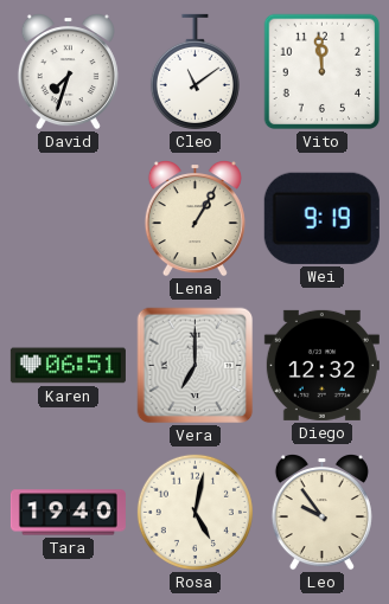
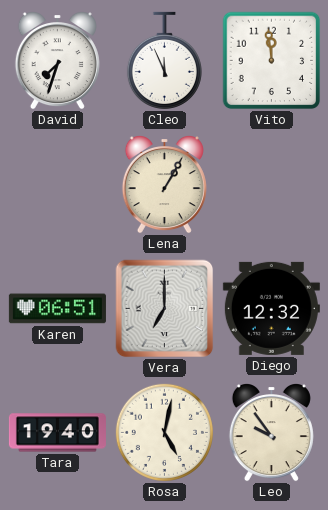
Cleo: 11:09 -> 11:56
Wei: 9:19 -> none
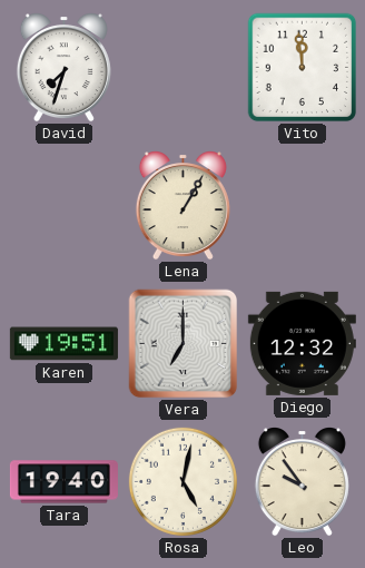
Cleo: 11:56 -> none
Karen: 06:51 -> 19:51
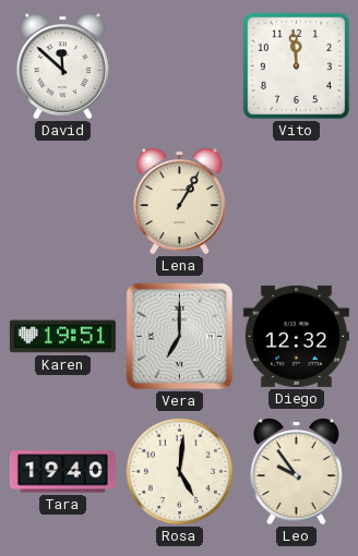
David: 7:33 -> 11:52
Rosa: 5:02 -> 5:01
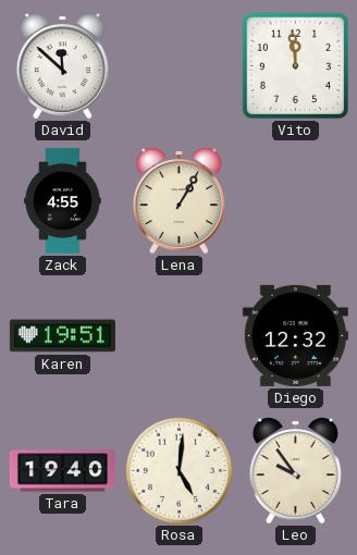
Zack: none -> 4:55
Vera: 7:00 -> none
